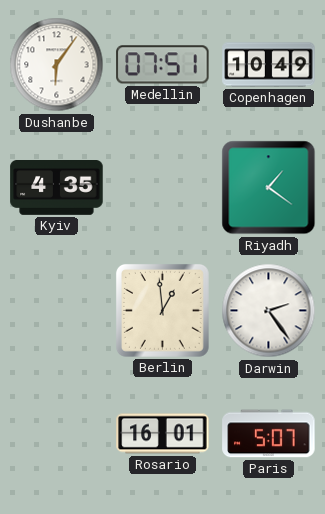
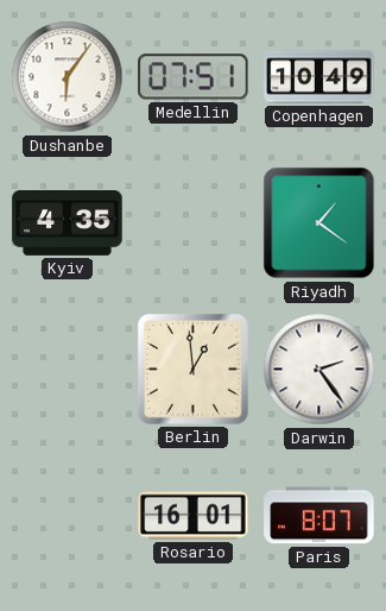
Paris: 5:07 -> 8:07
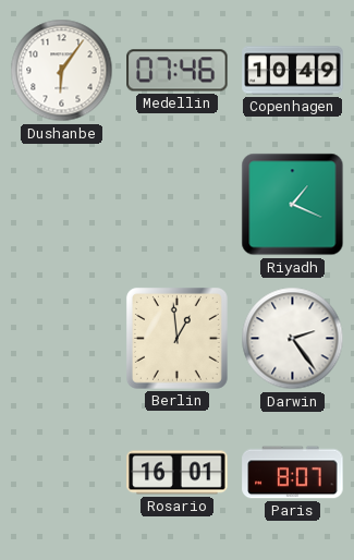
Medellin: 07:51 -> 07:46
Kyiv: 4:35 -> none
Riyadh: 1:21 -> 1:19
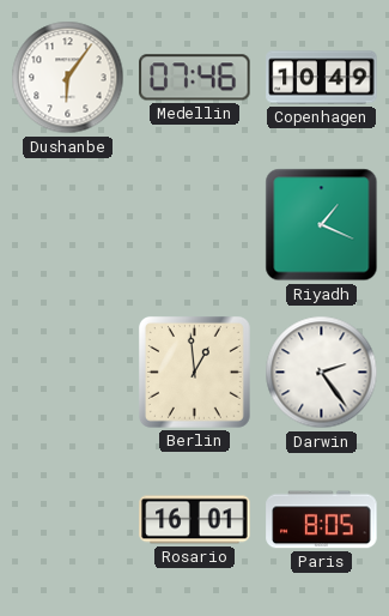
Paris: 8:07 -> 8:05
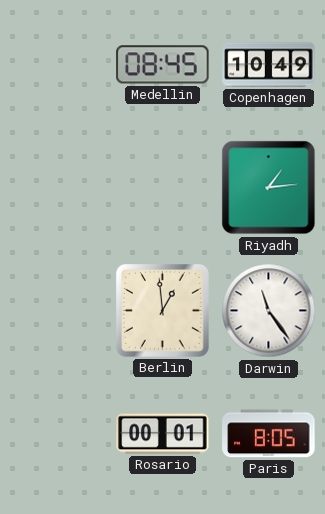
Dushanbe: 6:06 -> none
Medellin: 07:46 -> 08:45
Riyadh: 1:19 -> 1:14
Darwin: 2:24 -> 11:24
Rosario: 16:01 -> 00:01
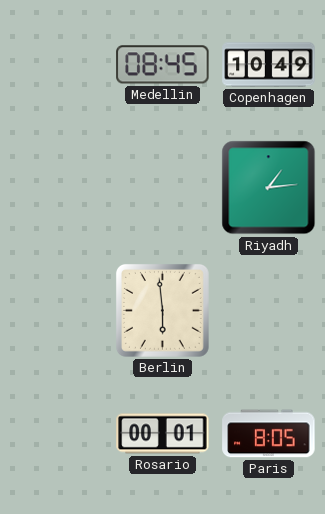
Berlin: 12:59 -> 5:59
Darwin: 11:24 -> none
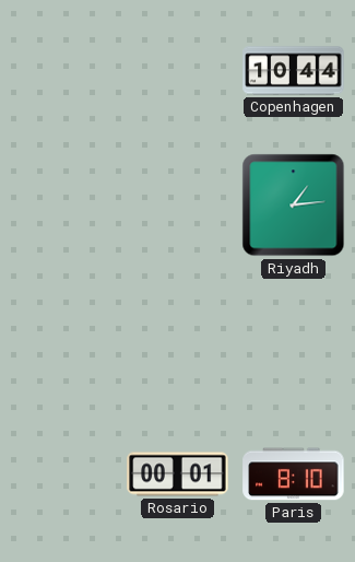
Medellin: 08:45 -> none
Copenhagen: 10:49 -> 10:44
Berlin: 5:59 -> none
Paris: 8:05 -> 8:10
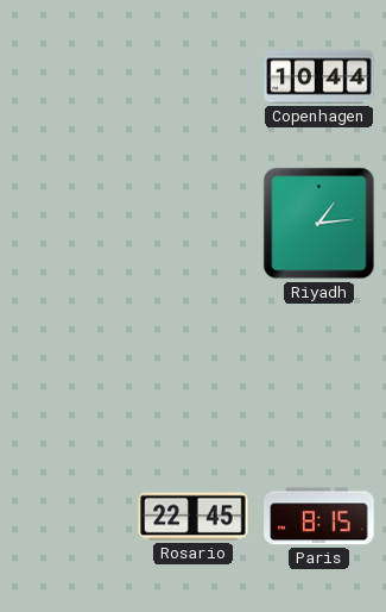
Rosario: 00:01 -> 22:45
Paris: 8:10 -> 8:15
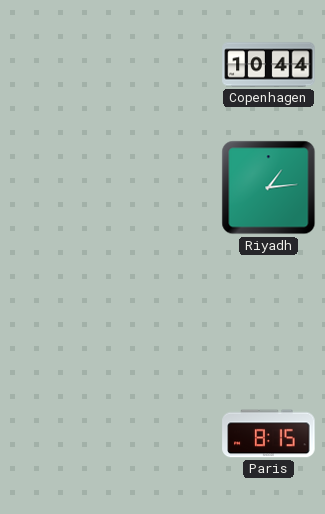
Rosario: 22:45 -> none
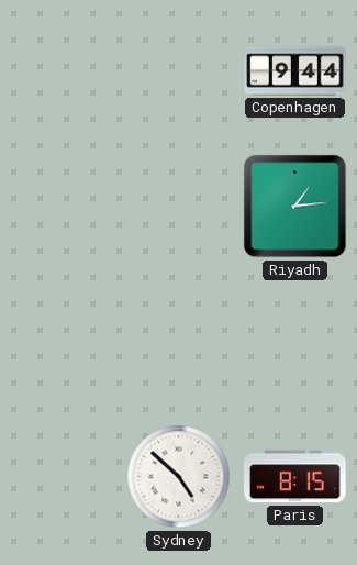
Copenhagen: 10:44 -> 9:44
Sydney: none -> 4:52
